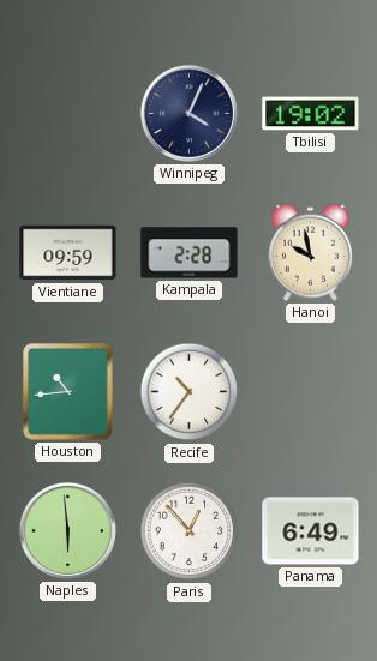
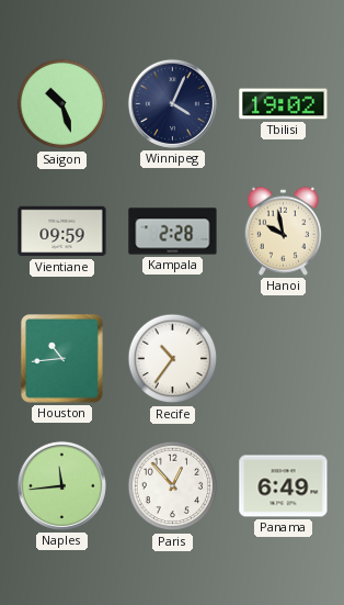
Saigon: none -> 10:27
Naples: 5:59 -> 11:44
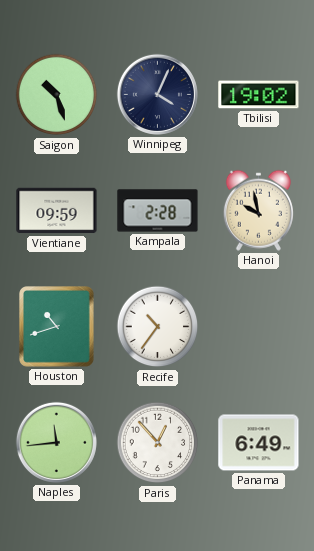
Houston: 10:44 -> 10:42
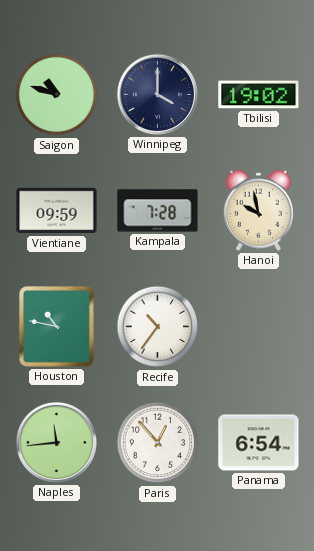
Saigon: 10:27 -> 10:48
Winnipeg: 4:04 -> 4:00
Kampala: 2:28 -> 7:28
Houston: 10:42 -> 10:47
Panama: 6:49 -> 6:54
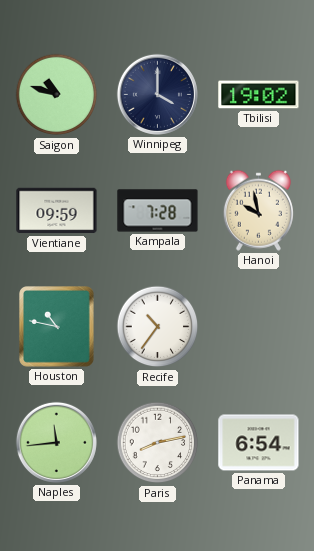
Paris: 12:53 -> 8:13
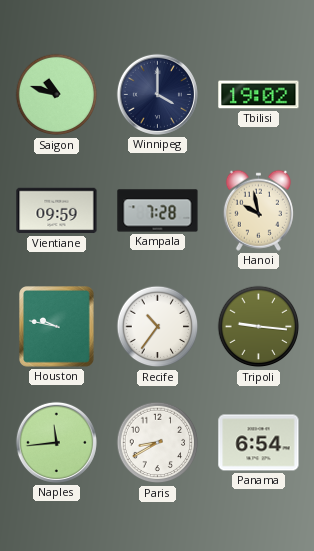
Houston: 10:47 -> 9:47
Tripoli: none -> 9:16
Paris: 8:13 -> 8:40
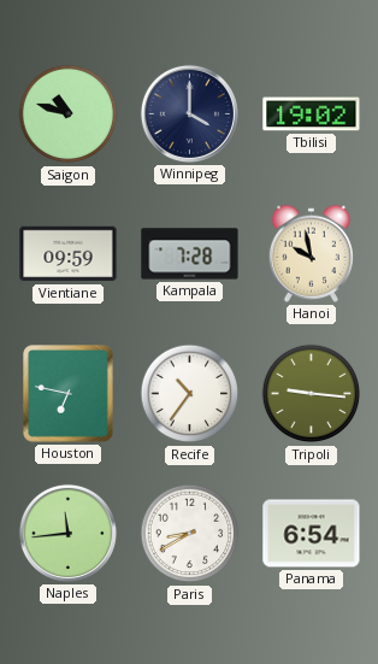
Houston: 9:47 -> 6:47
